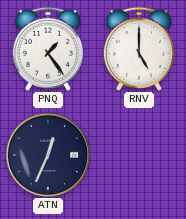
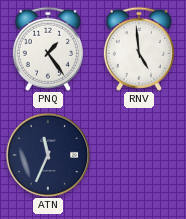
RNV: 5:00 -> 4:59
ATN: 12:34 -> 11:34
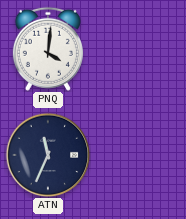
PNQ: 1:24 -> 4:01
RNV: 4:59 -> none
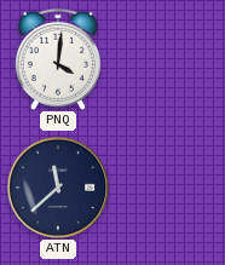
ATN: 11:34 -> 11:38
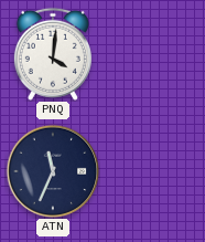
ATN: 11:38 -> 11:34
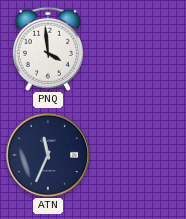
PNQ: 4:01 -> 3:59
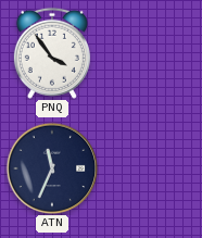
PNQ: 3:59 -> 3:54
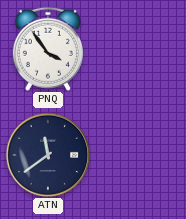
ATN: 11:34 -> 11:39
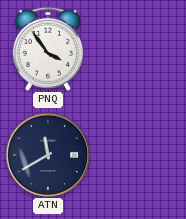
ATN: 11:39 -> 11:40
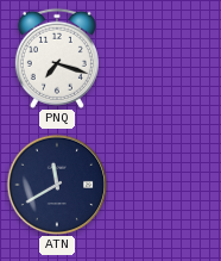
PNQ: 3:54 -> 7:18
